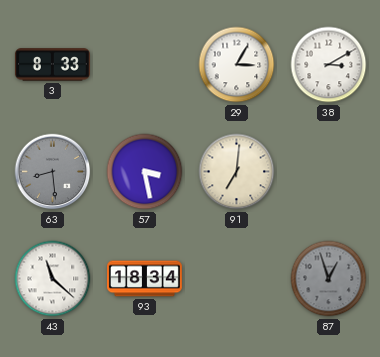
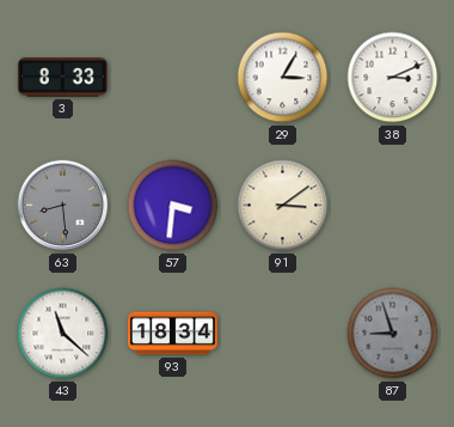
38: 3:10 -> 3:11
57: 3:28 -> 3:31
91: 7:01 -> 3:09
87: 12:57 -> 8:57
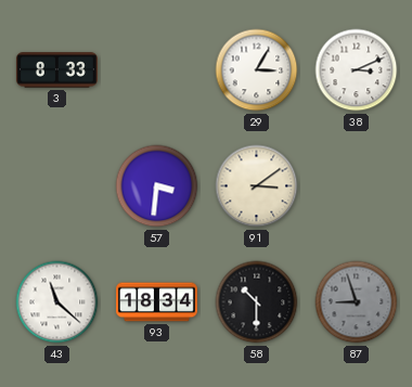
63: 8:29 -> none
58: none -> 10:30
